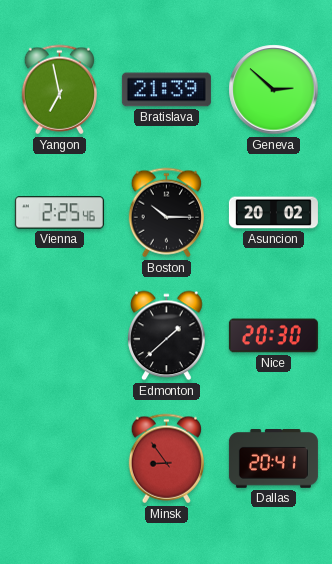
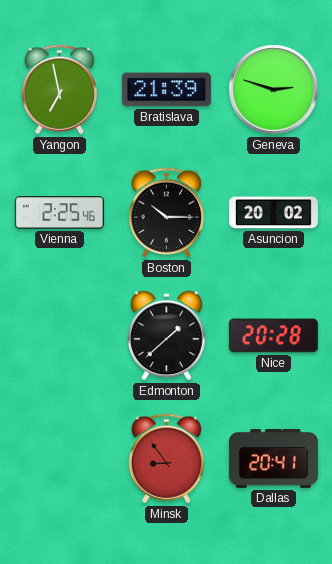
Geneva: 2:52 -> 2:48
Nice: 20:30 -> 20:28
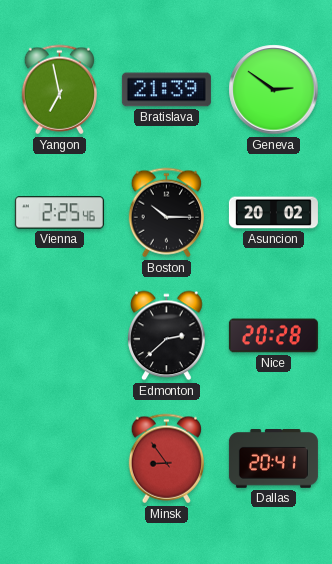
Geneva: 2:48 -> 2:51
Edmonton: 1:38 -> 2:38
